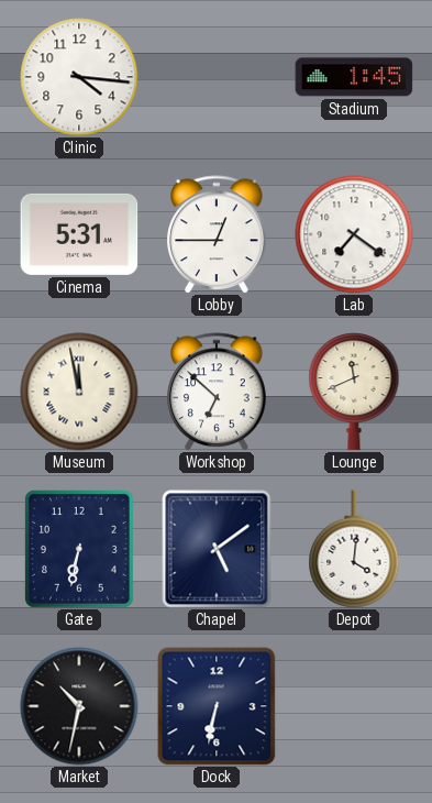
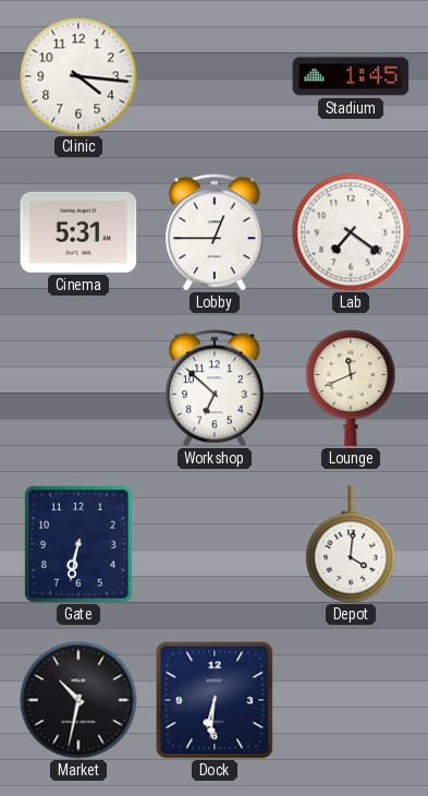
Museum: 11:58 -> none
Chapel: 5:09 -> none
Dock: 6:32 -> 6:31
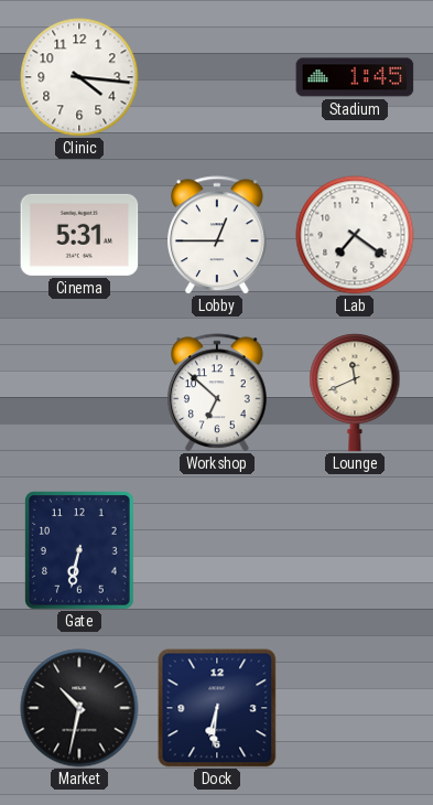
Depot: 4:01 -> none
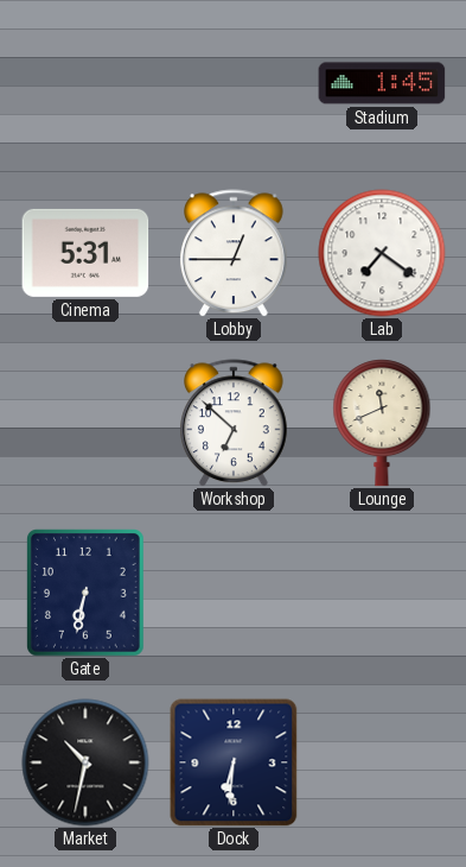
Clinic: 4:16 -> none
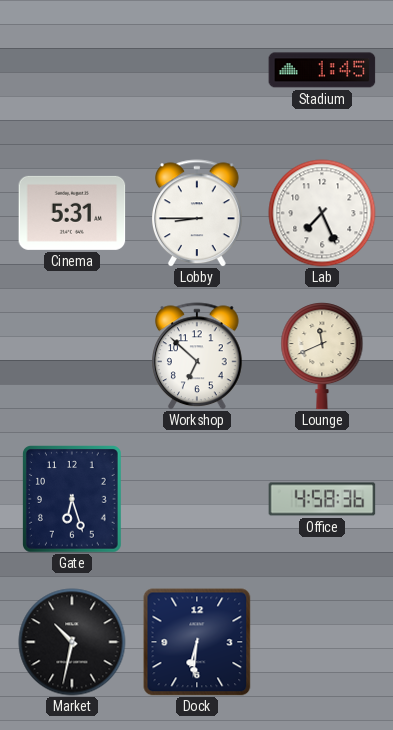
Lobby: 12:45 -> 8:45
Lab: 7:21 -> 7:26
Gate: 6:32 -> 6:27
Office: none -> 4:58
